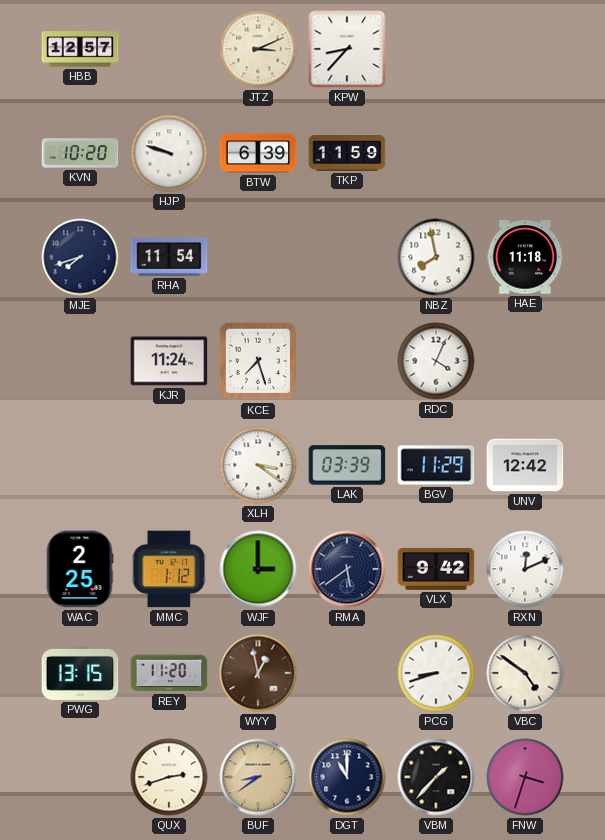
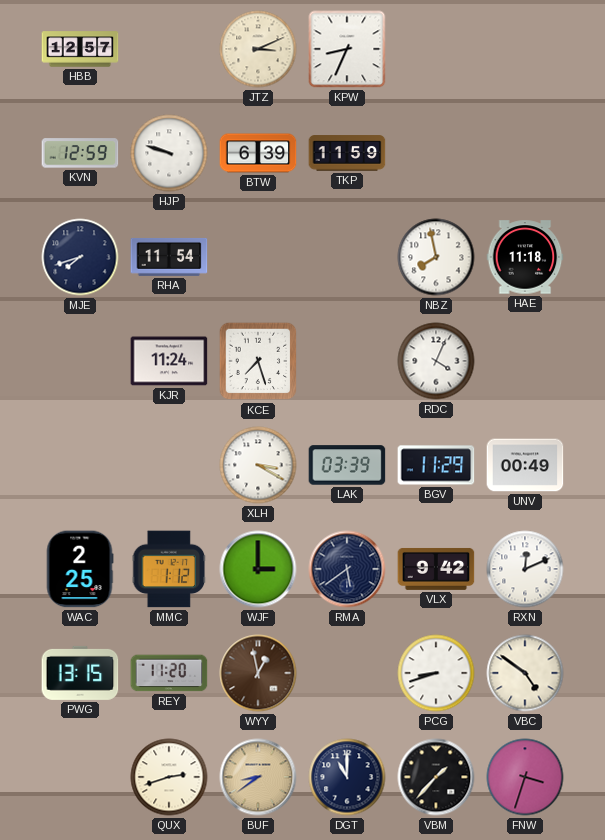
KPW: 8:37 -> 8:34
KVN: 10:20 -> 12:59
XLH: 3:21 -> 3:20
UNV: 12:42 -> 00:49
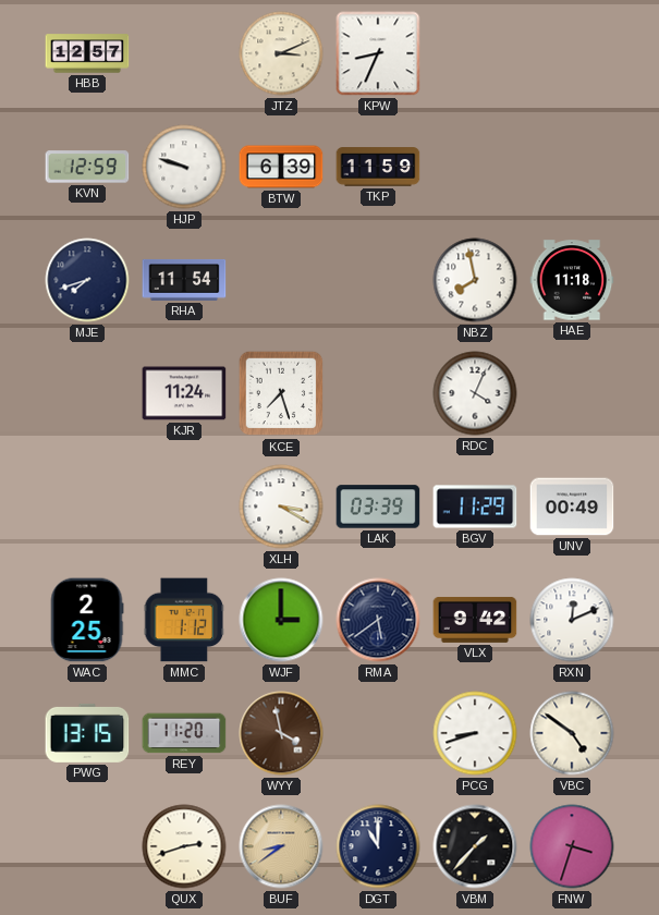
WYY: 12:58 -> 3:58
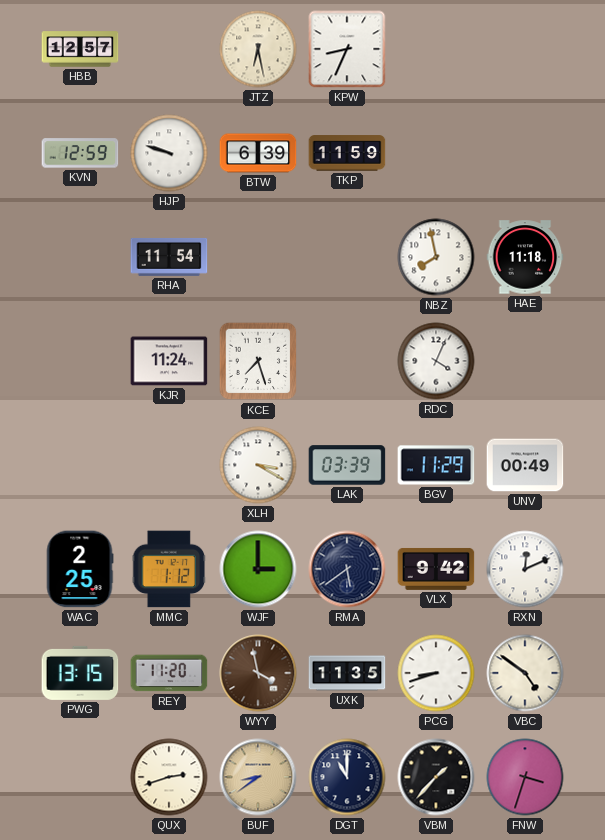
JTZ: 3:11 -> 6:28
MJE: 7:42 -> none
UXK: none -> 11:35
